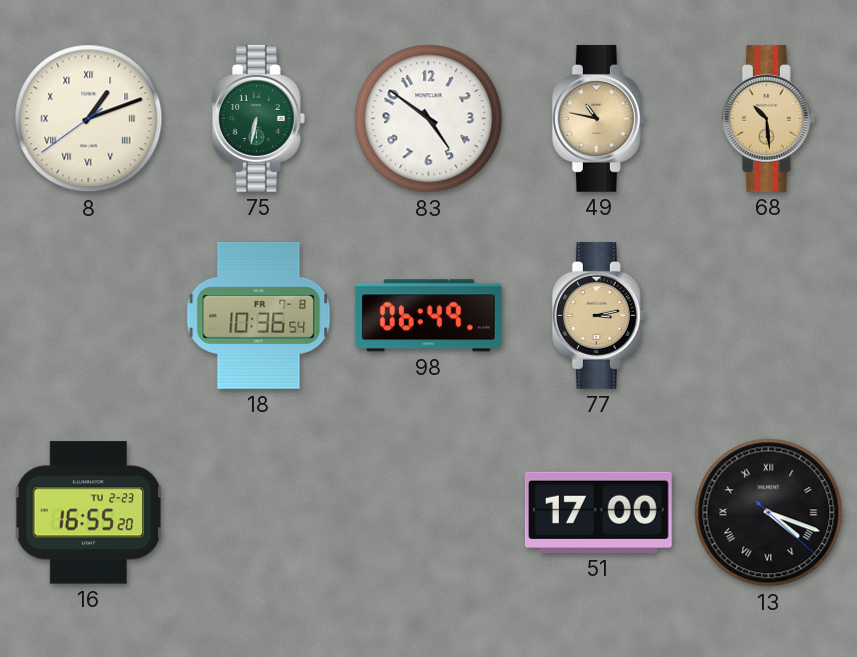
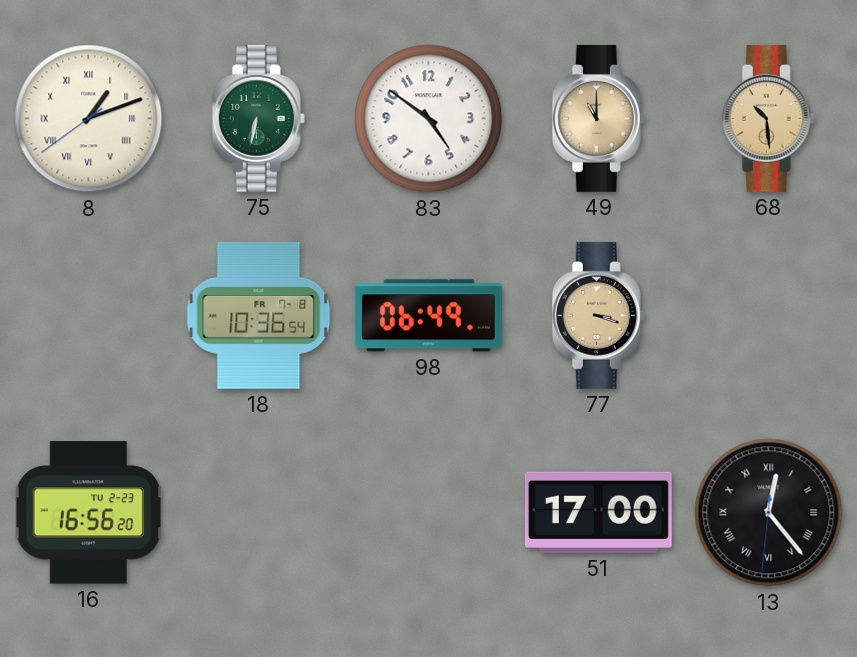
49: 10:47 -> 11:00
77: 3:13 -> 3:18
16: 16:55 -> 16:56
13: 4:18 -> 12:23
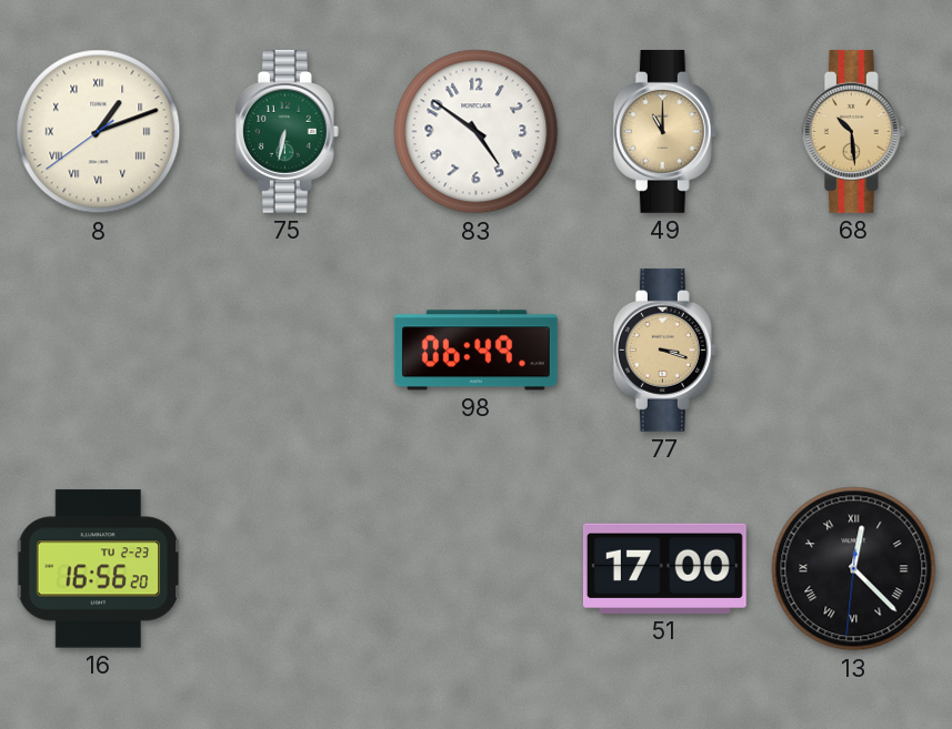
18: 10:36 -> none
13: 12:23 -> 12:22
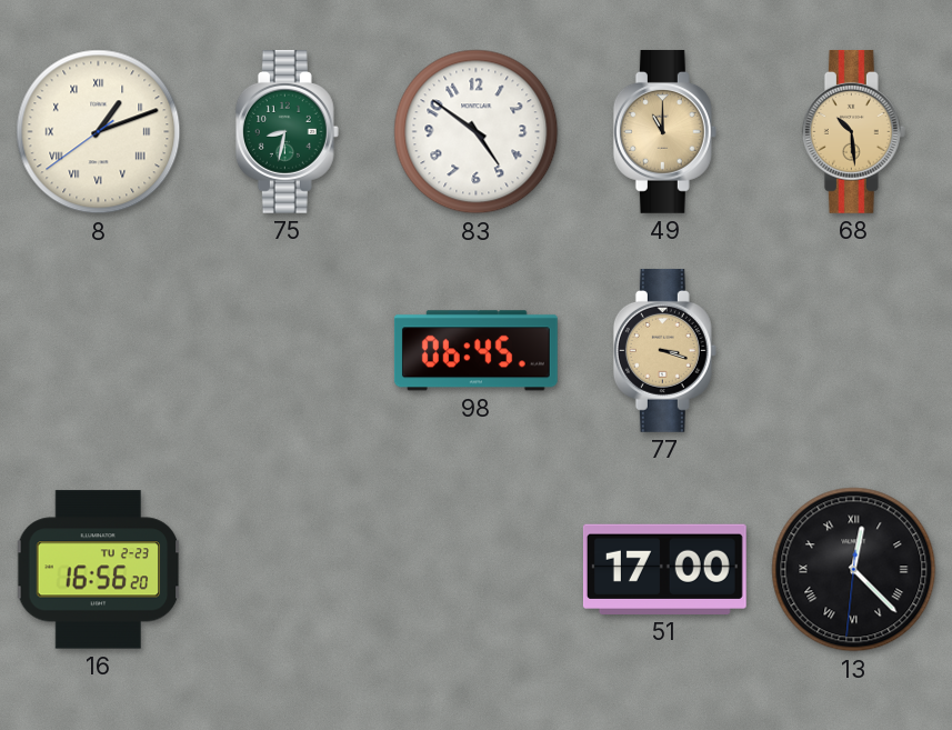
75: 6:32 -> 8:32
98: 06:49 -> 06:45
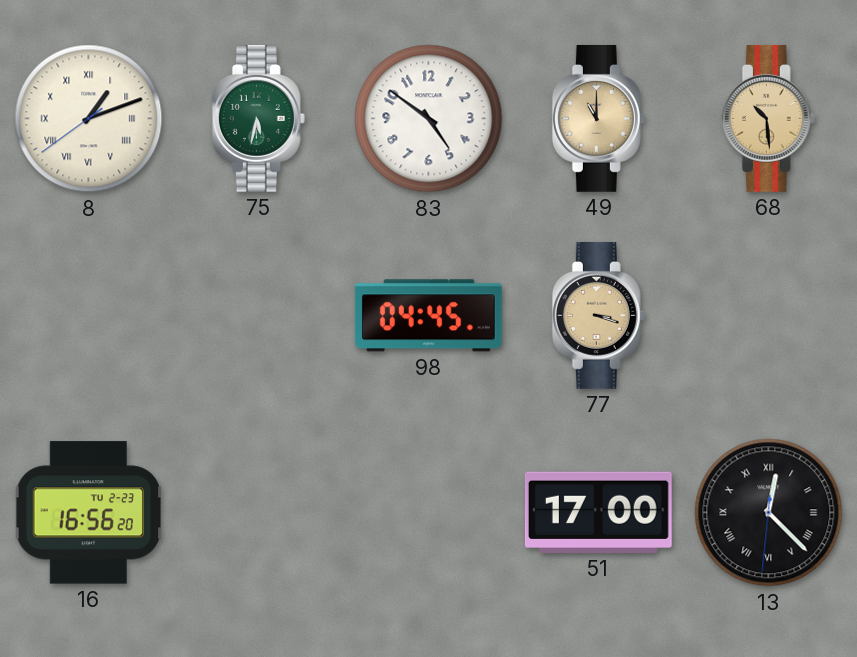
75: 8:32 -> 5:32
98: 06:45 -> 04:45
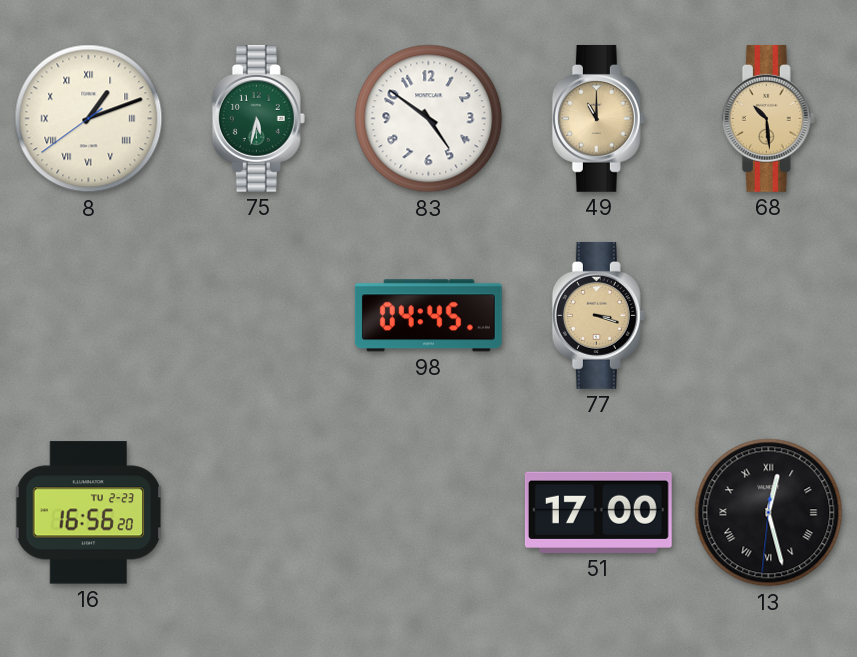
13: 12:22 -> 12:27
